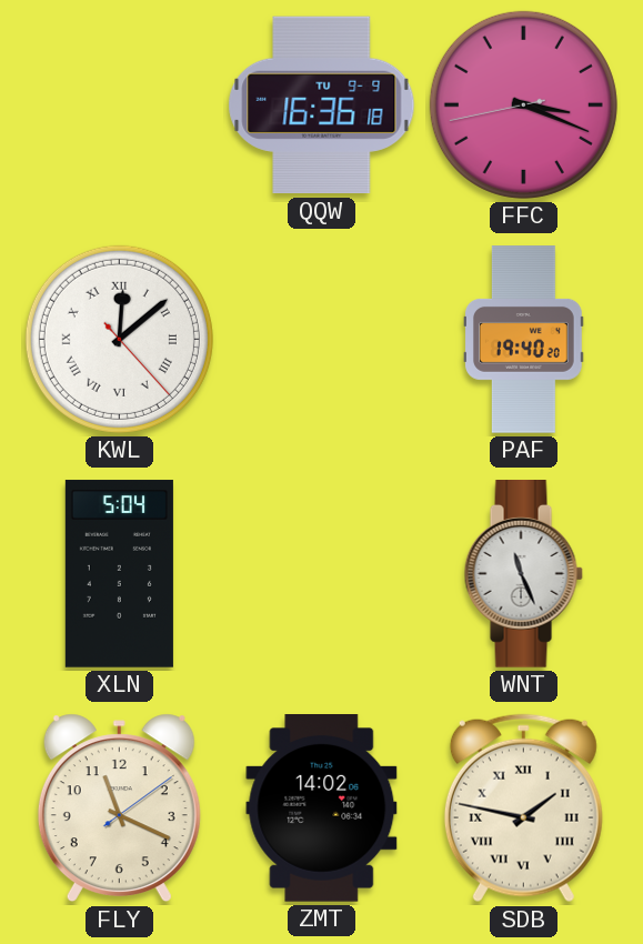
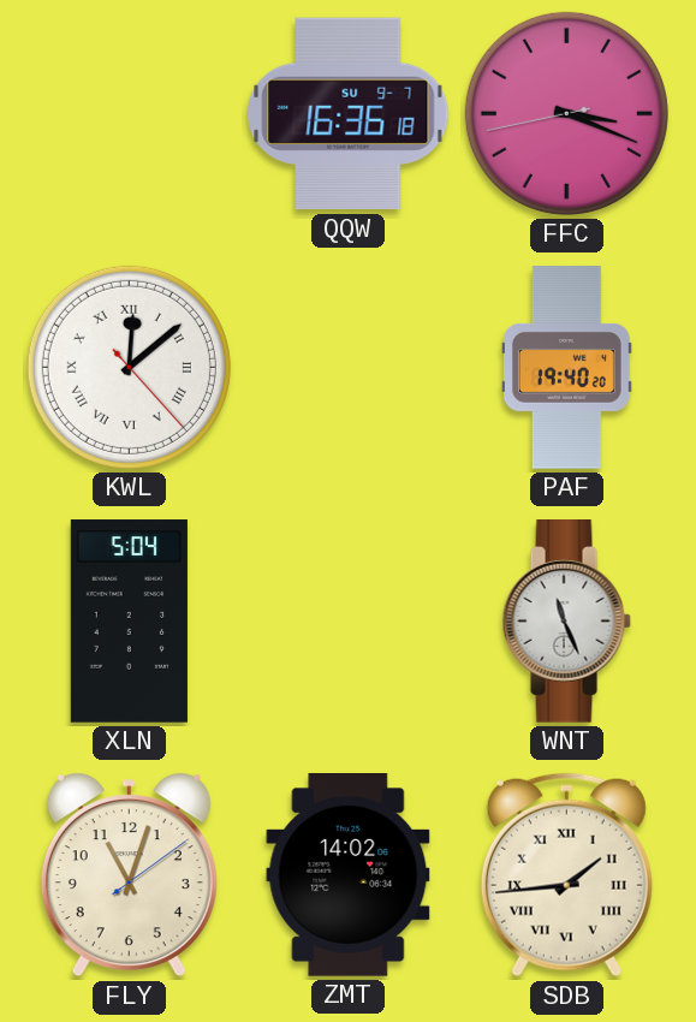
QQW date: TU 9-9 -> SU 9-7
FLY: 11:19 -> 11:03
SDB: 1:47 -> 1:44
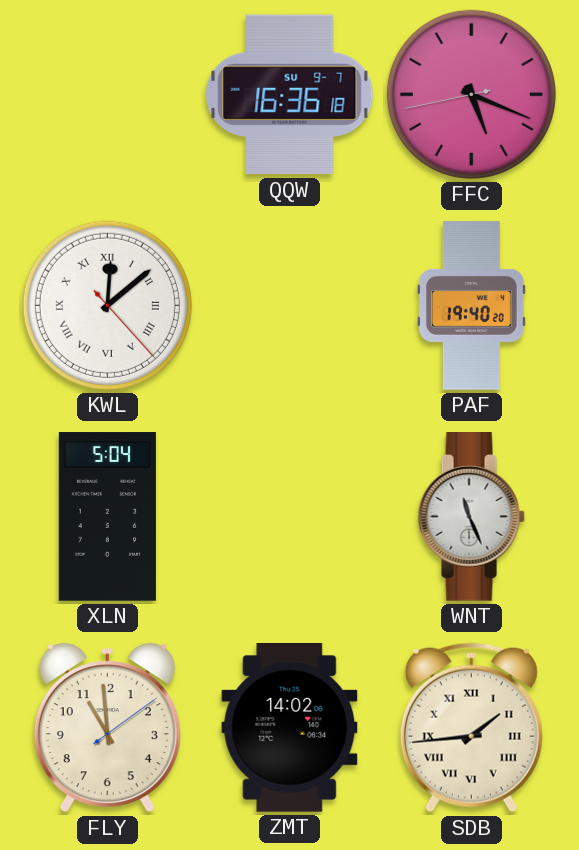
FFC: 3:18 -> 5:18
FLY: 11:03 -> 10:59
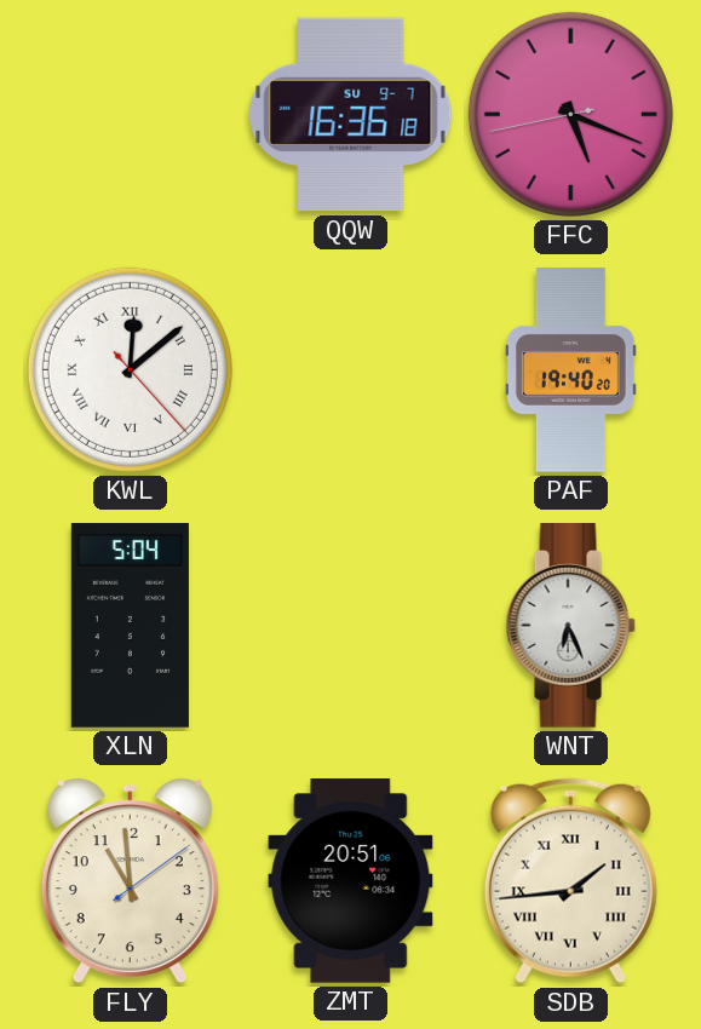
WNT: 11:26 -> 6:26
ZMT: 14:02 -> 20:51
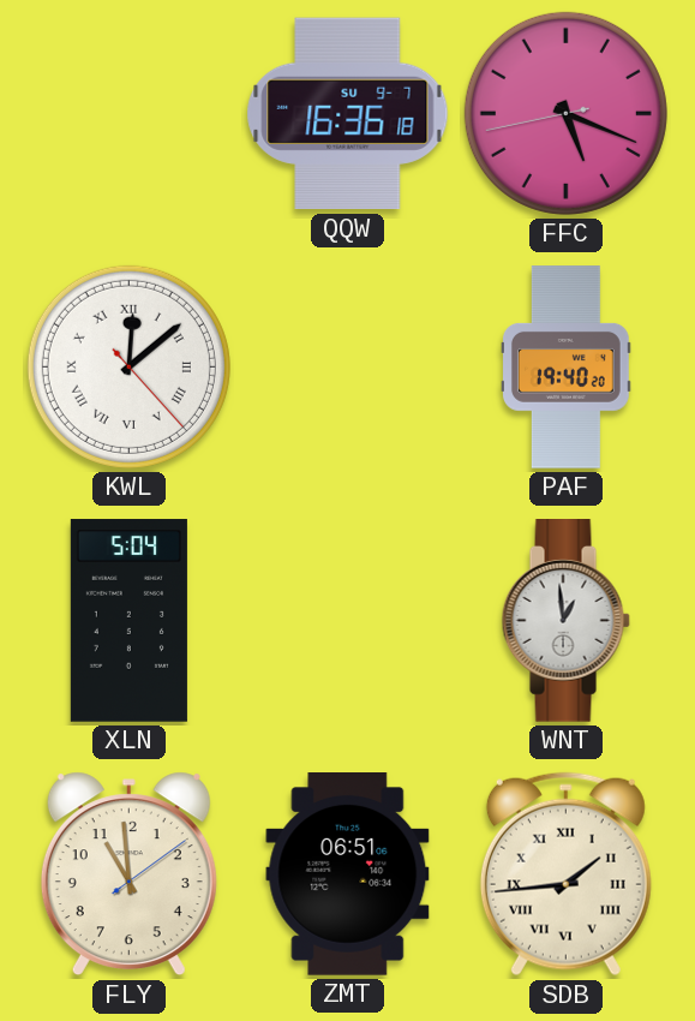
WNT: 6:26 -> 12:59
ZMT: 20:51 -> 06:51
